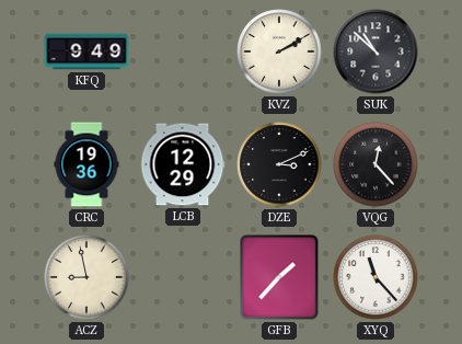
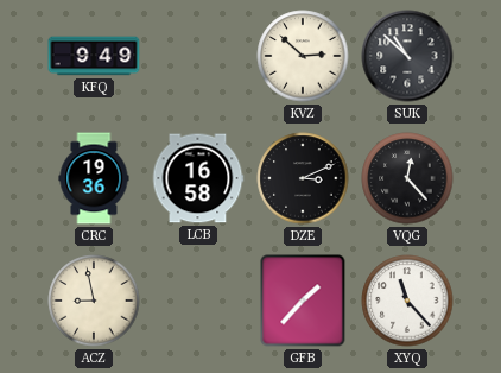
KVZ: 2:10 -> 2:52
LCB: 12:29 -> 16:58
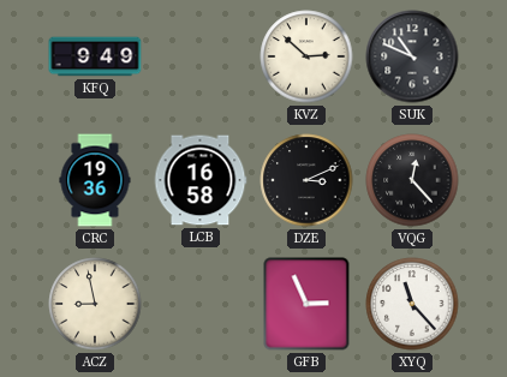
SUK: 10:52 -> 10:49
GFB: 1:37 -> 2:56
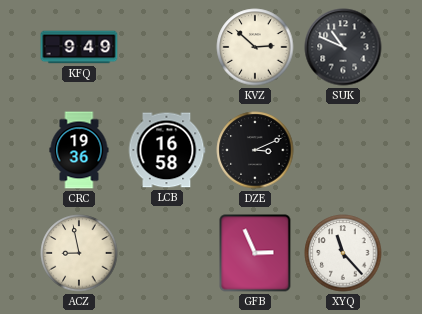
VQG: 12:23 -> none
